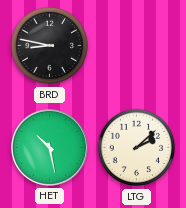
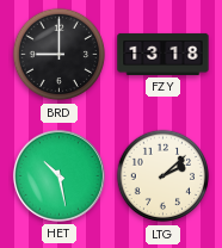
BRD: 8:47 -> 9:00
FZY: none -> 13:18
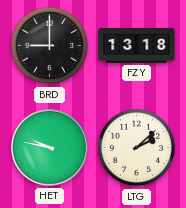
HET: 10:28 -> 9:47
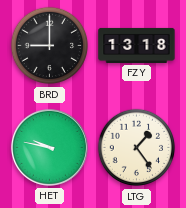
LTG: 2:08 -> 1:24
